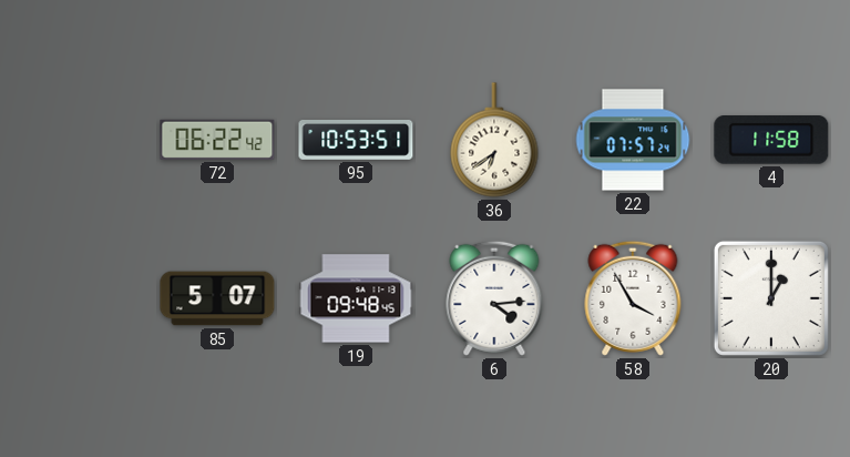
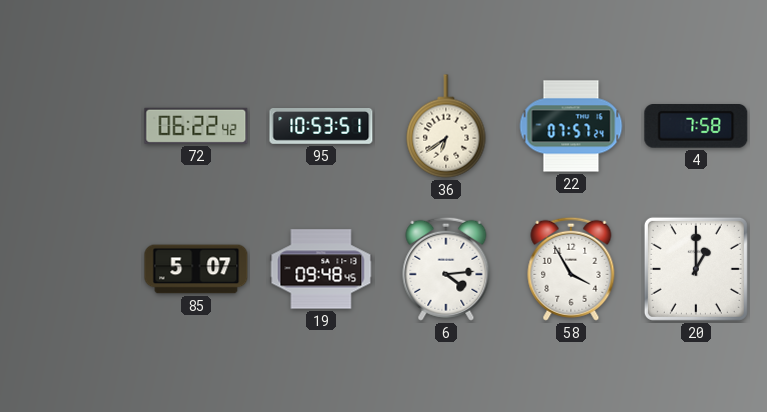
4: 11:58 -> 7:58
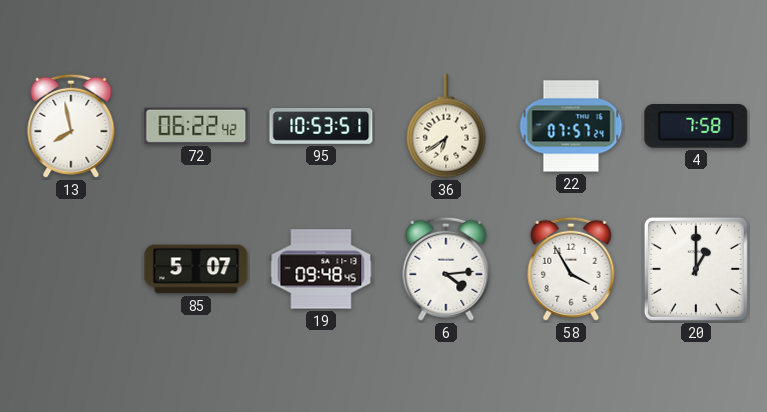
13: none -> 7:58
